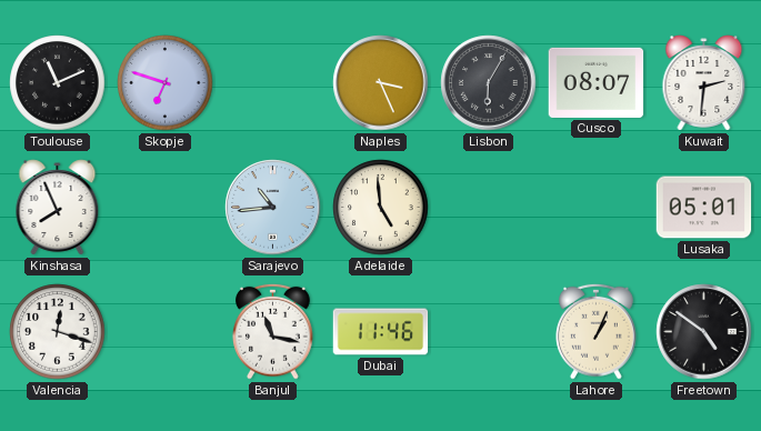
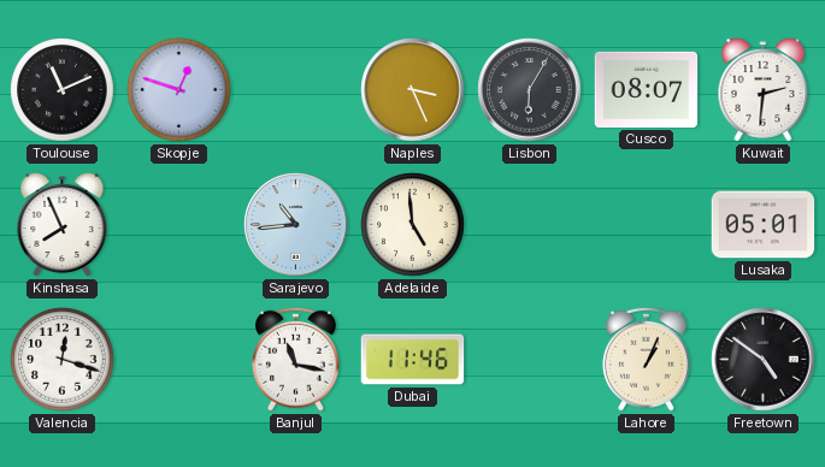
Skopje: 6:48 -> 12:48
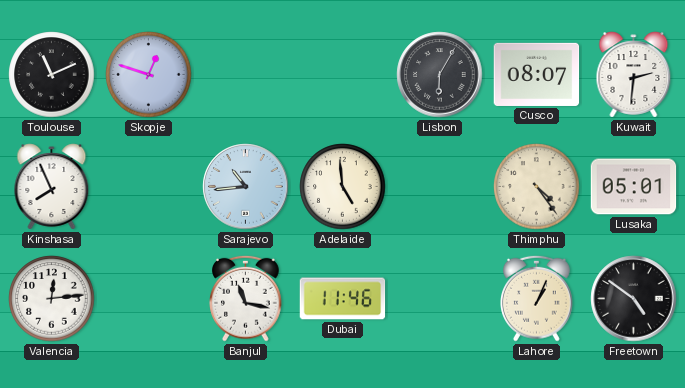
Naples: 3:26 -> none
Thimphu: none -> 4:24
Valencia: 12:18 -> 12:14
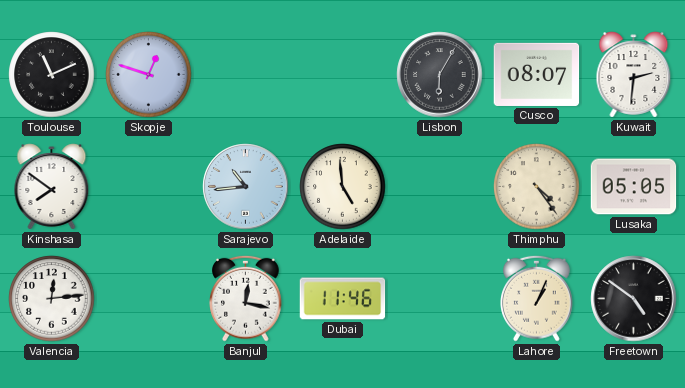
Kinshasa: 7:56 -> 7:51
Lusaka: 05:01 -> 05:05
Banjul: 11:17 -> 12:17
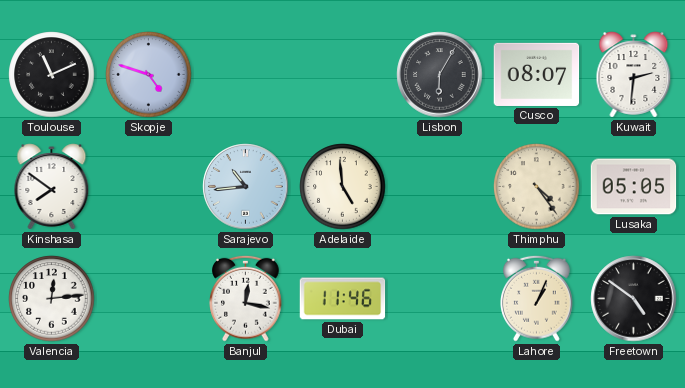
Skopje: 12:48 -> 4:48
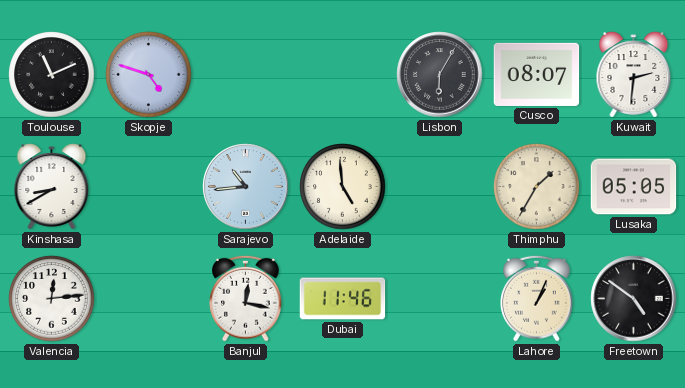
Kinshasa: 7:51 -> 8:40
Thimphu: 4:24 -> 1:35
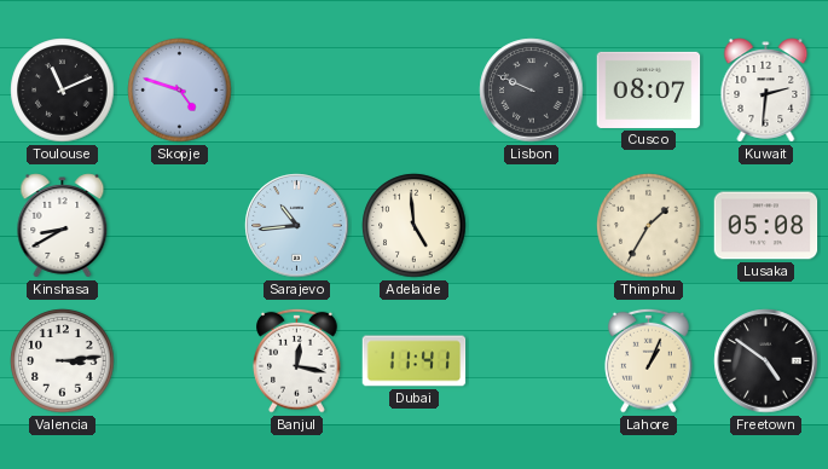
Lisbon: 6:05 -> 9:49
Lusaka: 05:05 -> 05:08
Valencia: 12:14 -> 3:14
Dubai: 11:46 -> 11:41
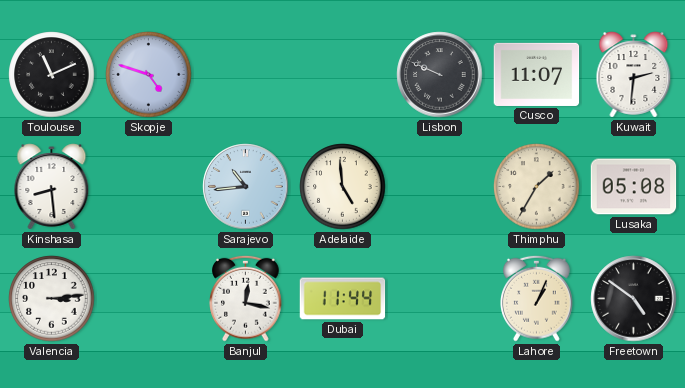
Cusco: 08:07 -> 11:07
Kinshasa: 8:40 -> 8:29
Dubai: 11:41 -> 11:44
